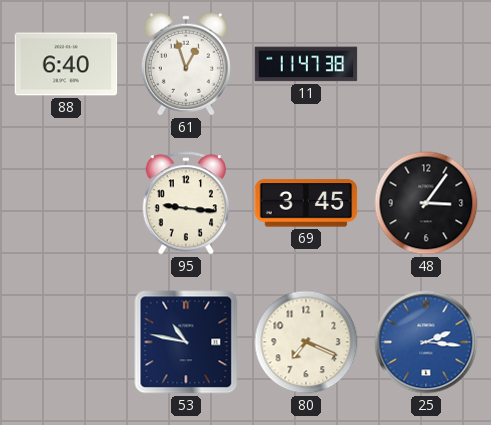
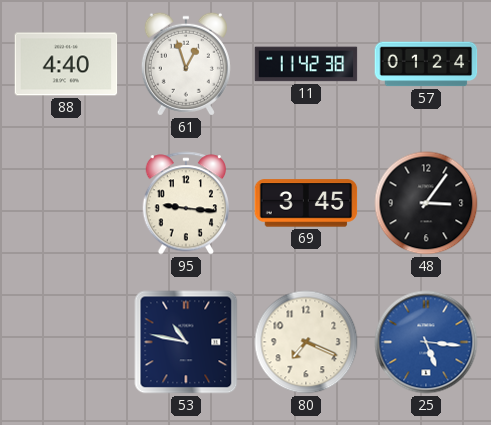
88: 6:40 -> 4:40
11: 11:47 -> 11:42
57: none -> 01:24
25: 2:16 -> 5:16
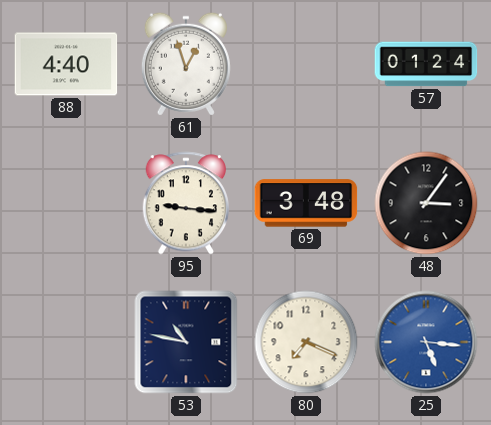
11: 11:42 -> none
69: 3:45 -> 3:48
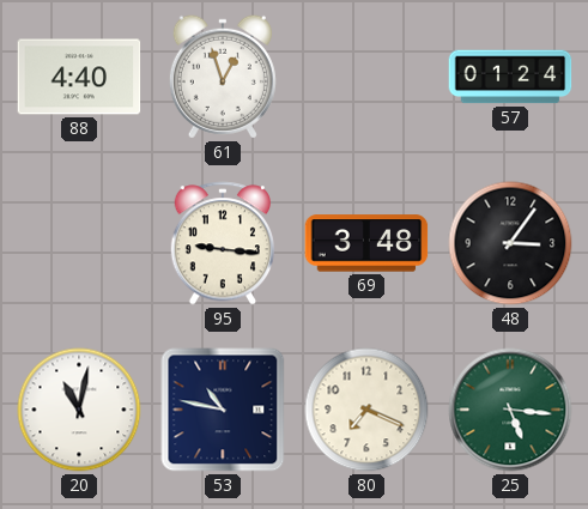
20: none -> 11:02
25 dial: blue -> green
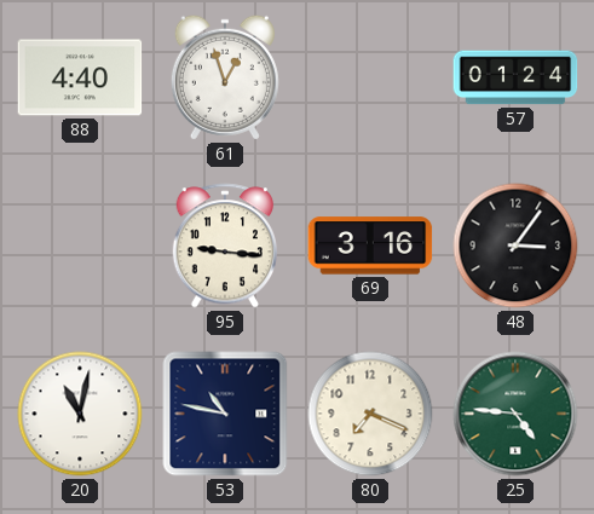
69: 3:48 -> 3:16
25: 5:16 -> 4:46
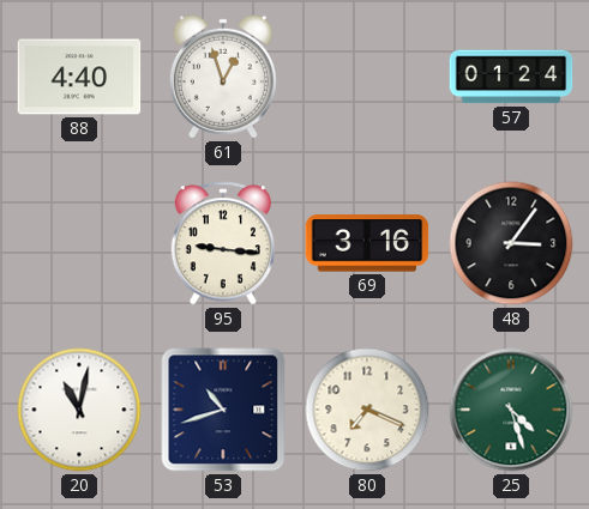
53: 10:47 -> 10:42
25: 4:46 -> 4:27
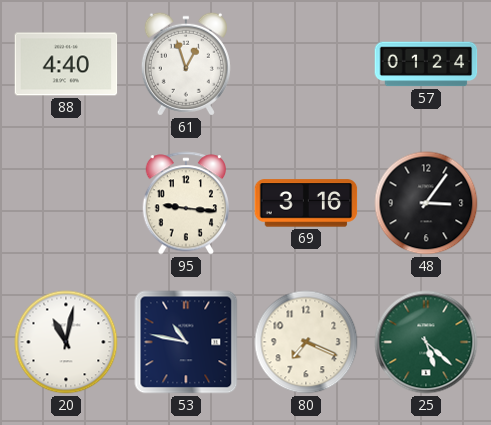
53: 10:42 -> 10:47
25: 4:27 -> 5:22
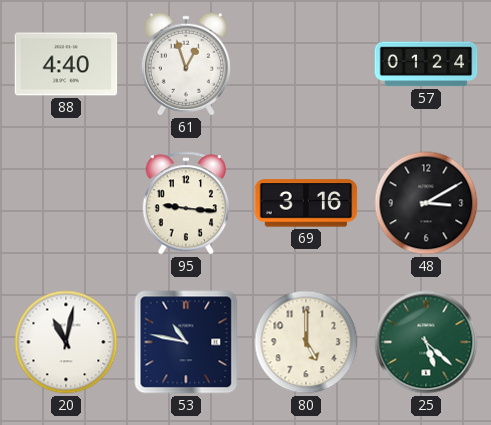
48: 3:06 -> 3:10
80: 7:19 -> 5:00
